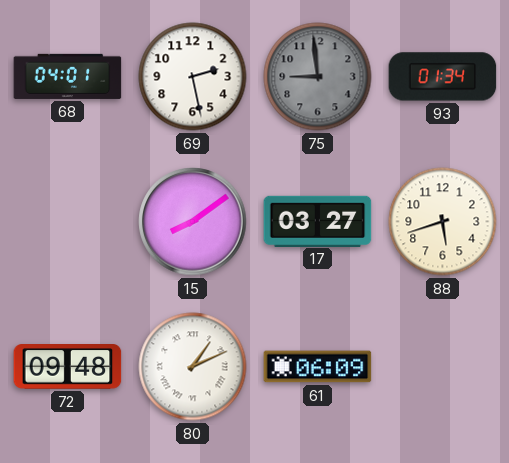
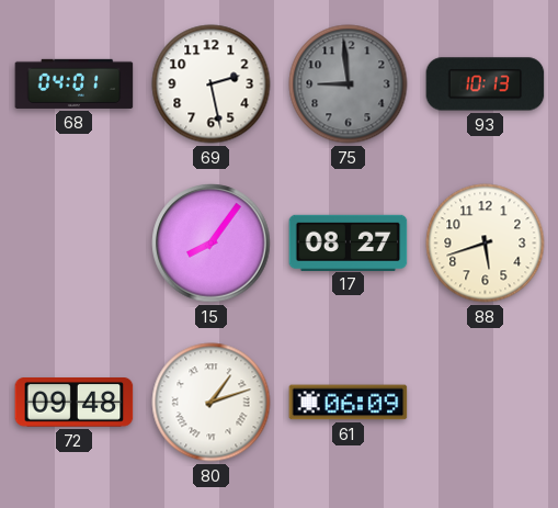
93: 01:34 -> 10:13
15: 8:09 -> 8:06
17: 03:27 -> 08:27
80: 1:11 -> 1:12
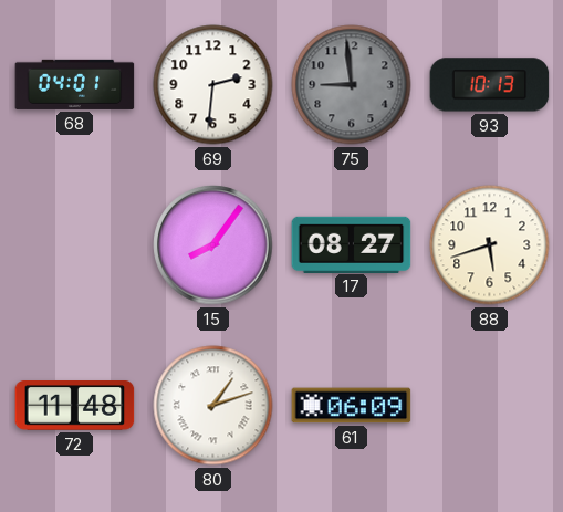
69: 2:28 -> 2:31
72: 09:48 -> 11:48
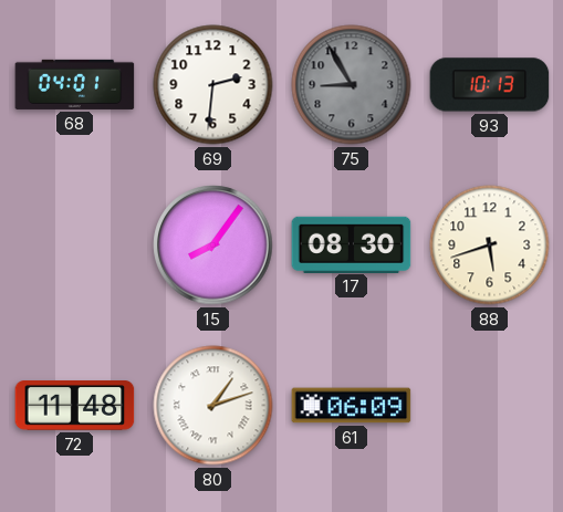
75: 8:59 -> 8:55
17: 08:27 -> 08:30
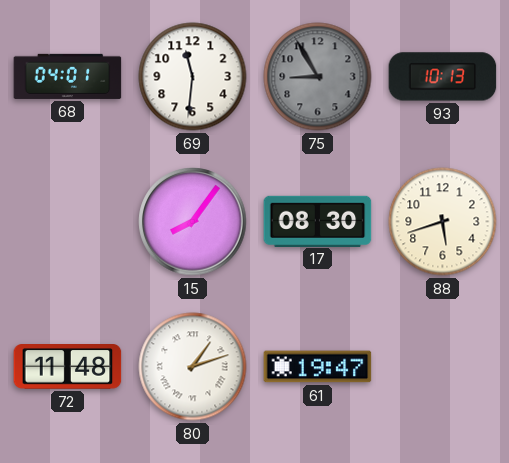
69: 2:31 -> 11:31
61: 06:09 -> 19:47
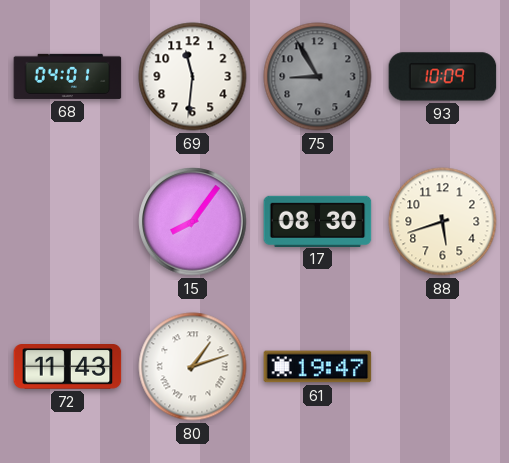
93: 10:13 -> 10:09
72: 11:48 -> 11:43
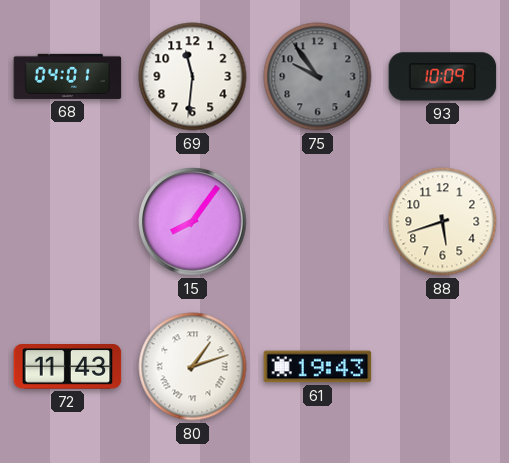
75: 8:55 -> 9:54
17: 08:30 -> none
61: 19:47 -> 19:43
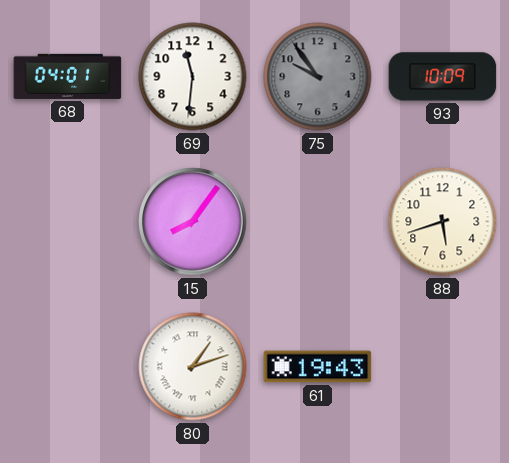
72: 11:43 -> none
